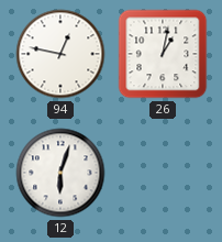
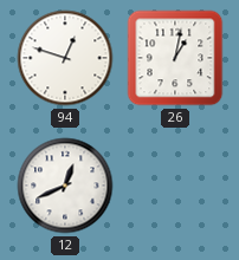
94: 12:47 -> 12:48
12: 6:03 -> 12:41
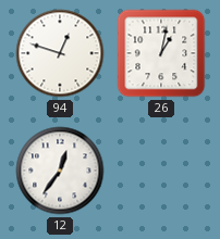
12: 12:41 -> 12:36
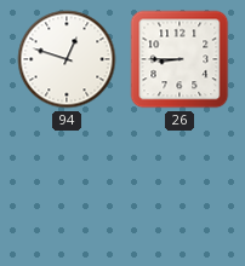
26: 1:02 -> 8:45
12: 12:36 -> none
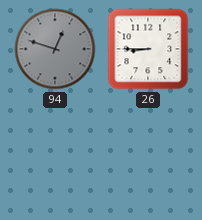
94 dial: white -> grey
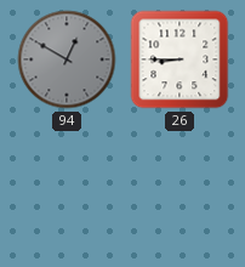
94: 12:48 -> 12:50
